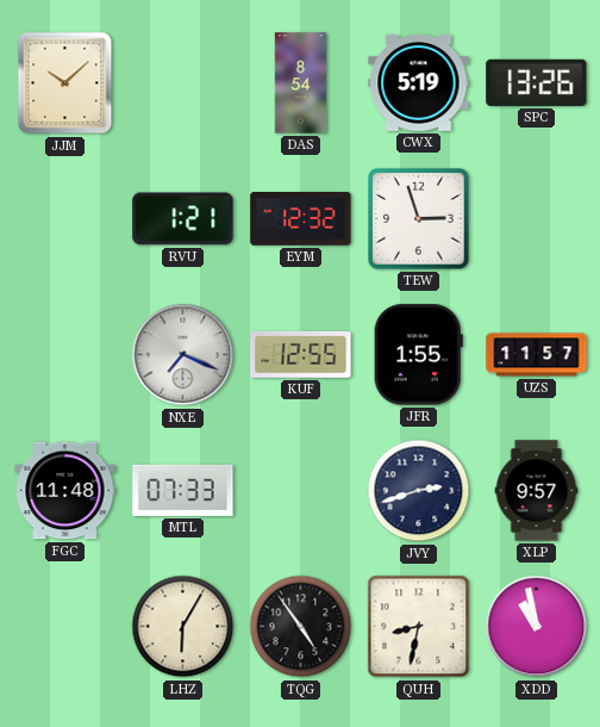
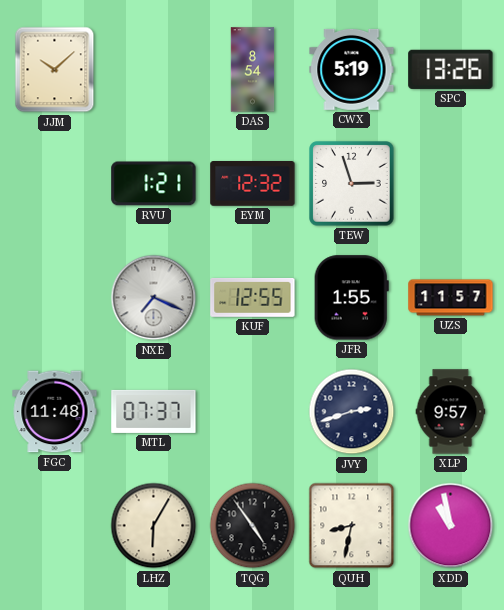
MTL: 07:33 -> 07:37
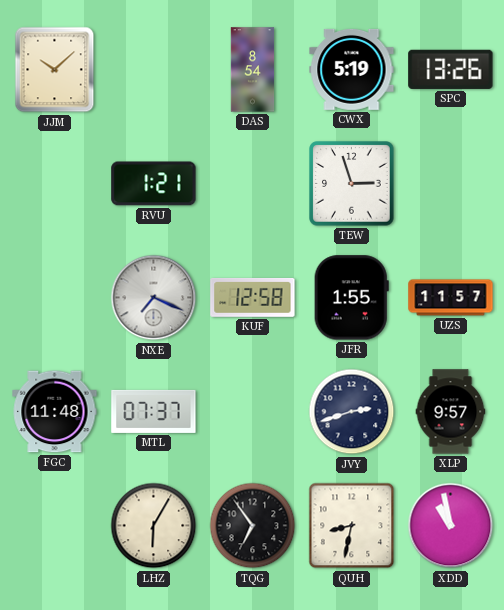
EYM: 12:32 -> none
KUF: 12:55 -> 12:58
TQG: 4:54 -> 6:54
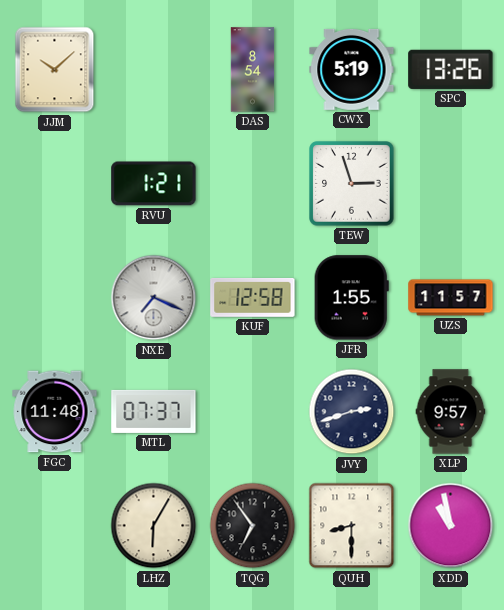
QUH: 8:32 -> 8:30
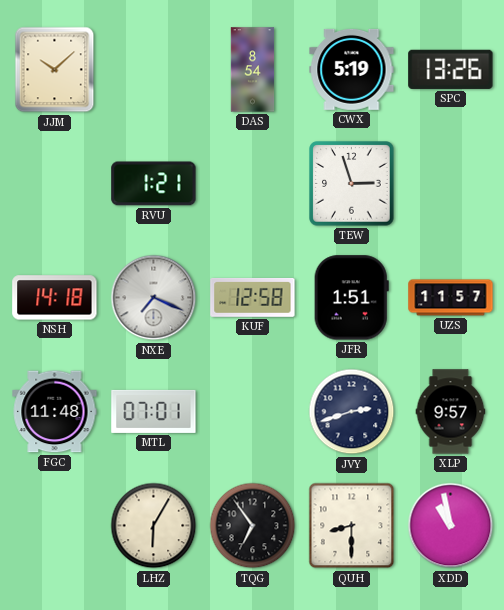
NSH: none -> 14:18
JFR: 1:55 -> 1:51
MTL: 07:37 -> 07:01
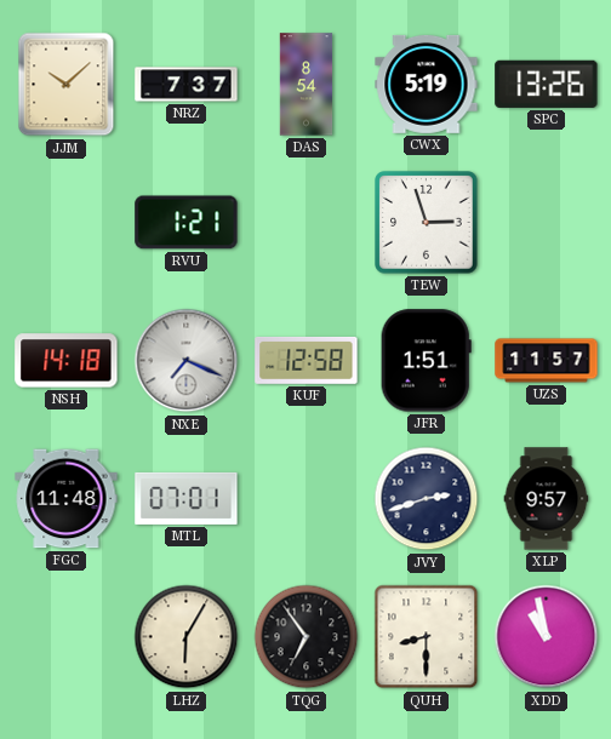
NRZ: none -> 7:37
